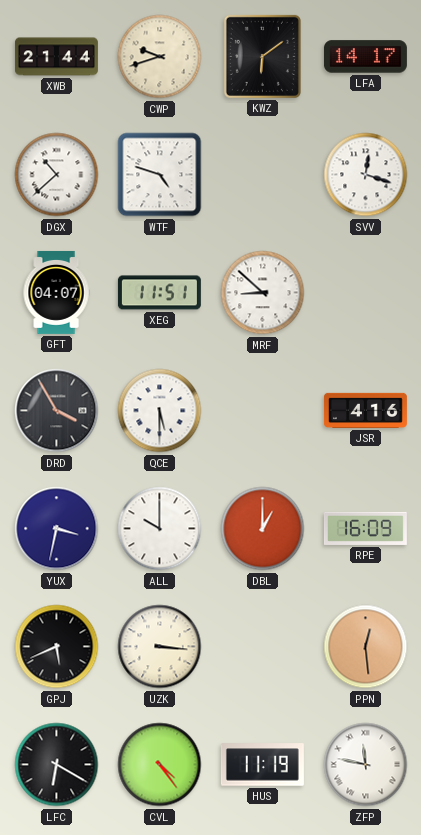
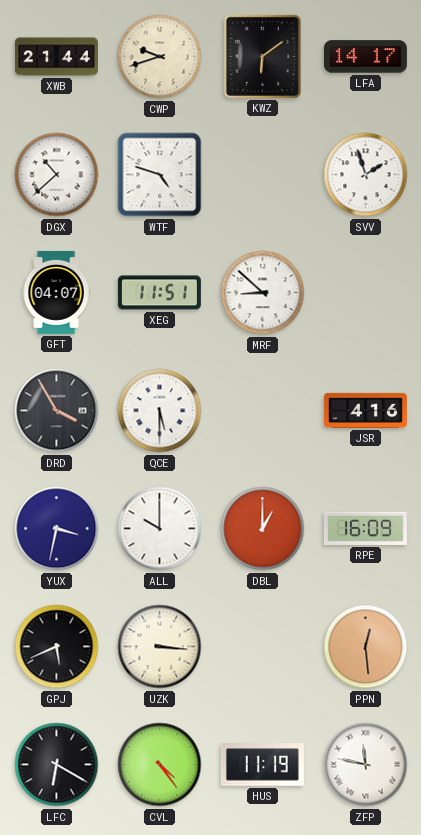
SVV: 12:18 -> 1:57
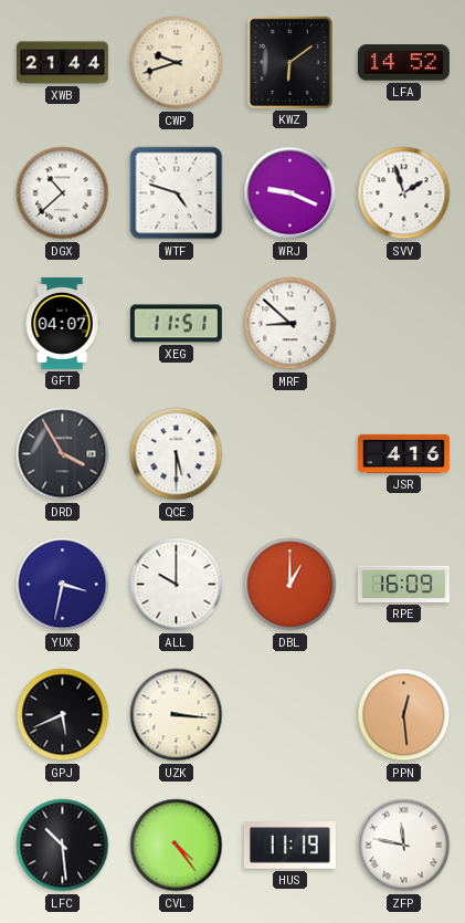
LFA: 14:17 -> 14:52
WRJ: none -> 9:19
LFC: 6:20 -> 10:29
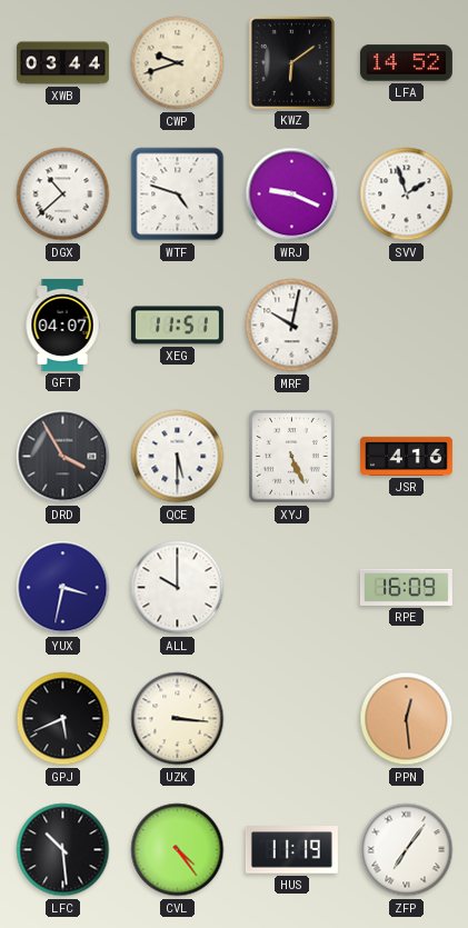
XWB: 21:44 -> 03:44
MRF: 8:52 -> 10:02
XYJ: none -> 5:26
DBL: 1:00 -> none
ZFP: 11:47 -> 7:06
